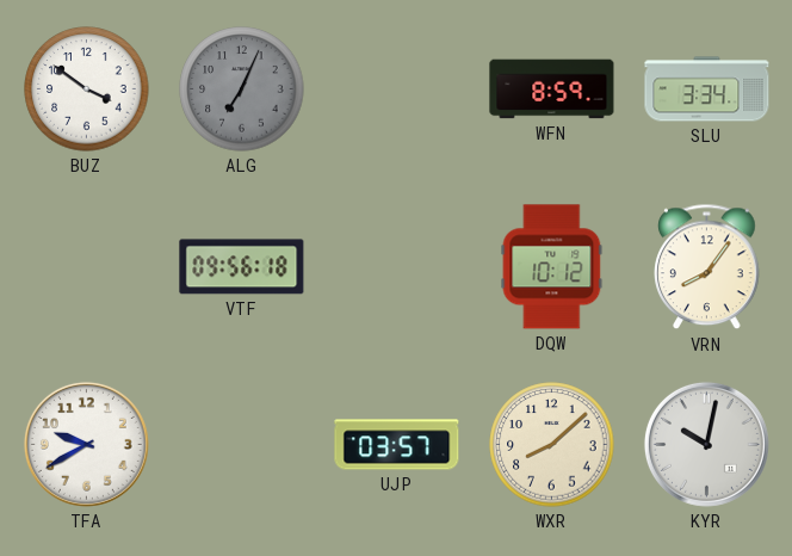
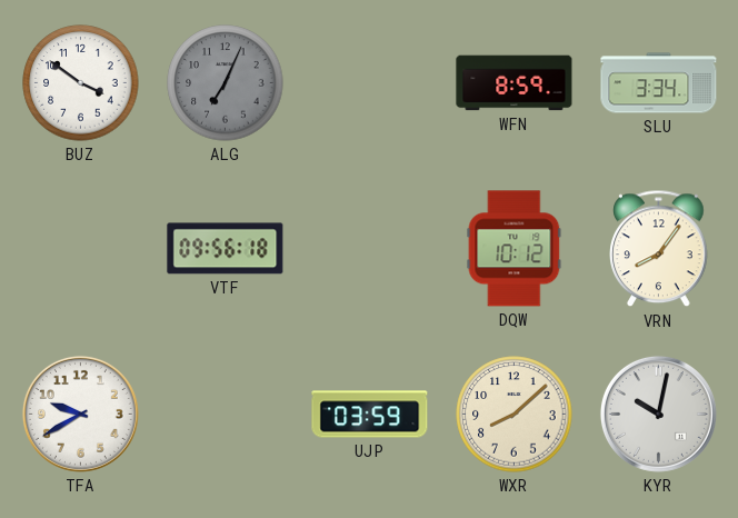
UJP: 03:57 -> 03:59
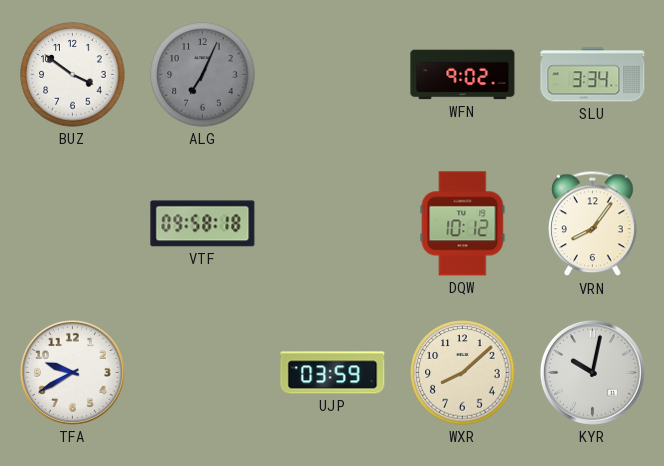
WFN: 8:59 -> 9:02
VTF: 09:56 -> 09:58
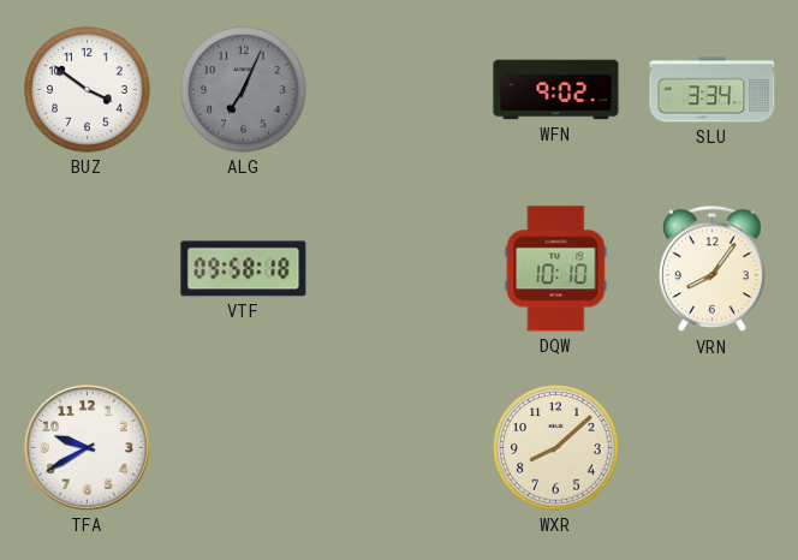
DQW: 10:12 -> 10:10
UJP: 03:59 -> none
KYR: 10:02 -> none
